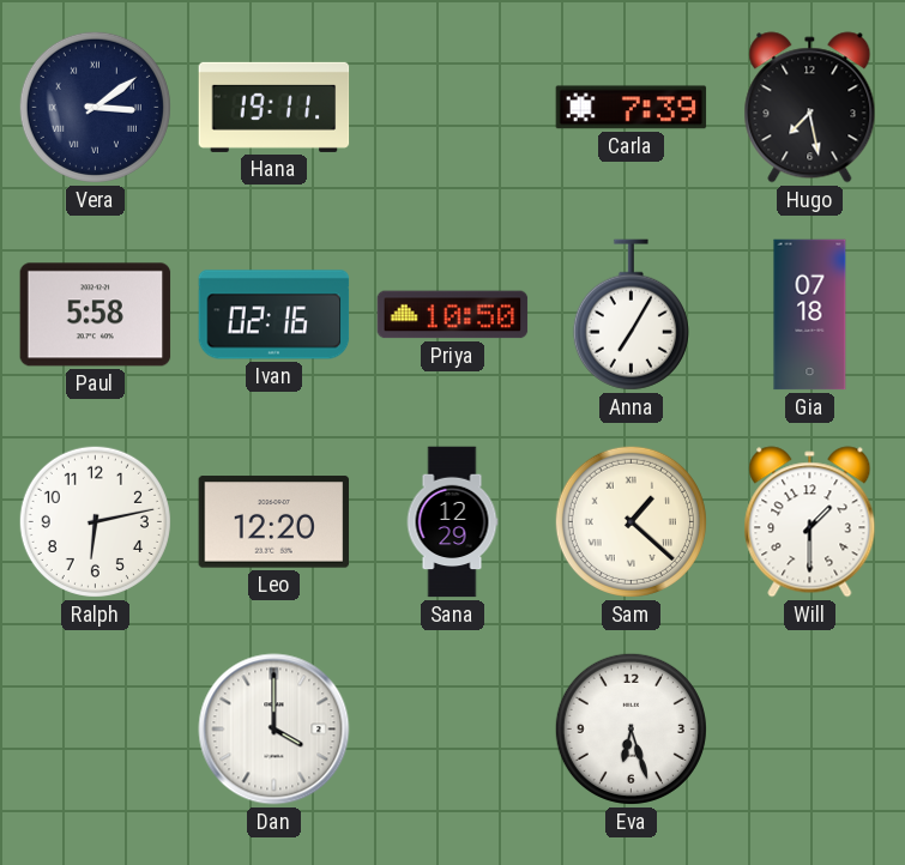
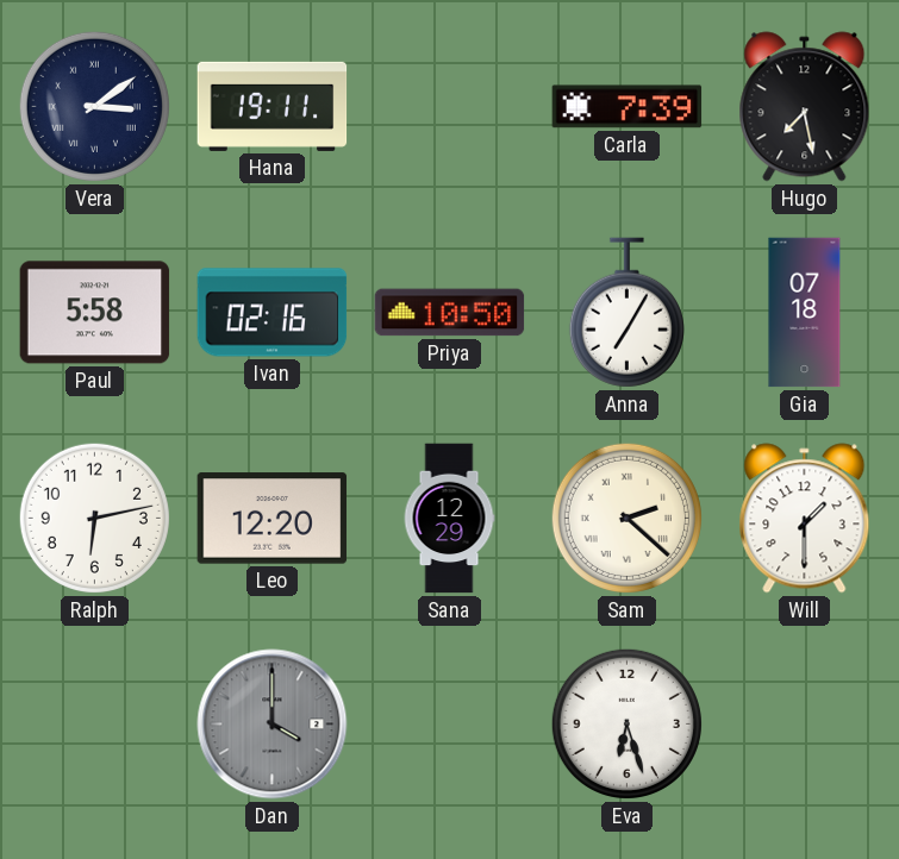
Sam: 1:22 -> 2:22
Dan dial: white -> grey
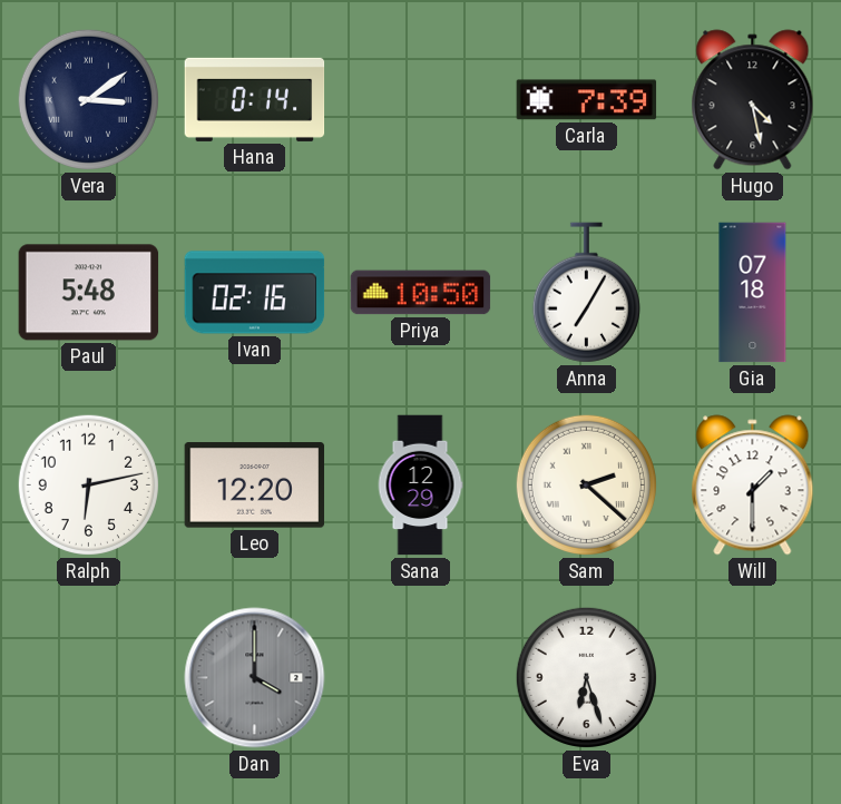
Hana: 19:11 -> 0:14
Hugo: 7:28 -> 4:28
Paul: 5:58 -> 5:48
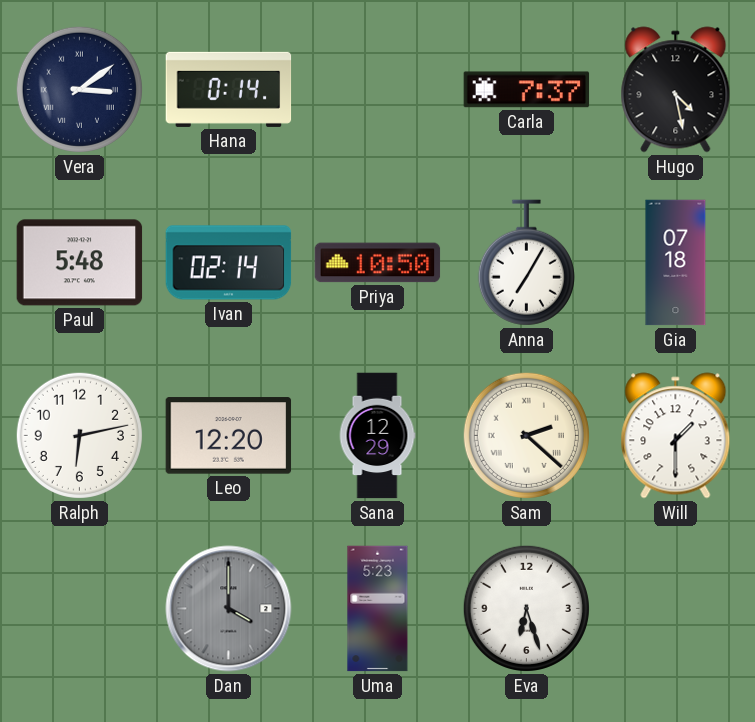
Carla: 7:39 -> 7:37
Ivan: 02:16 -> 02:14
Uma: none -> 5:23
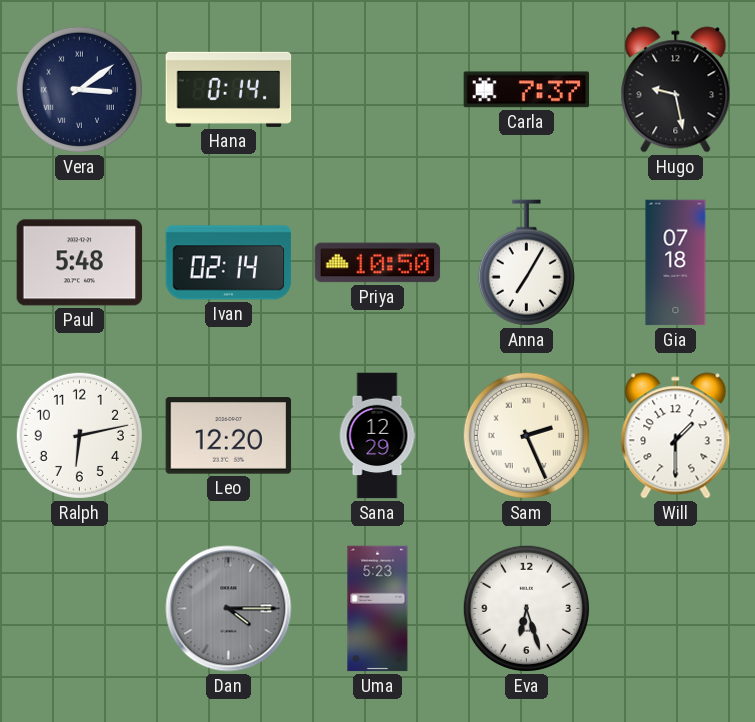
Hugo: 4:28 -> 9:28
Sam: 2:22 -> 2:26
Dan: 4:00 -> 4:15
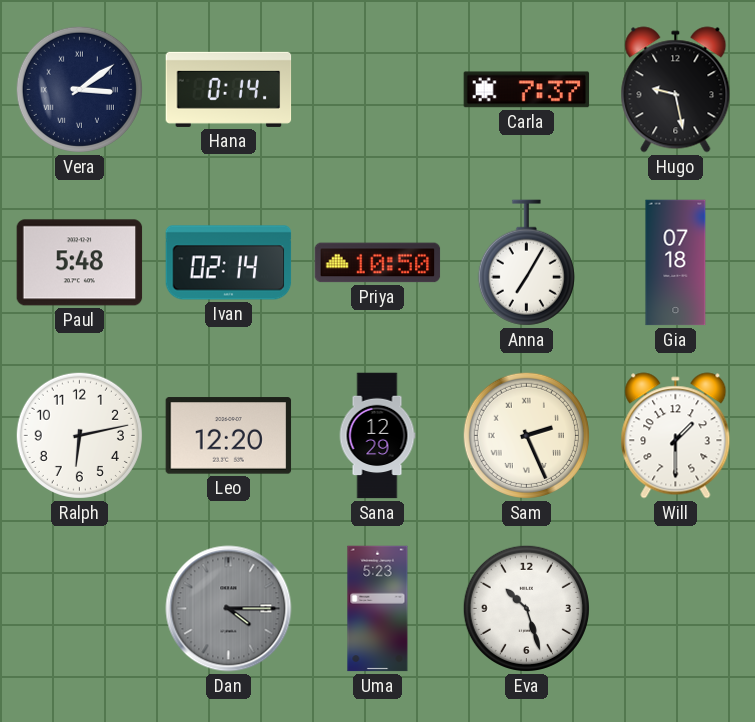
Eva: 6:27 -> 10:27
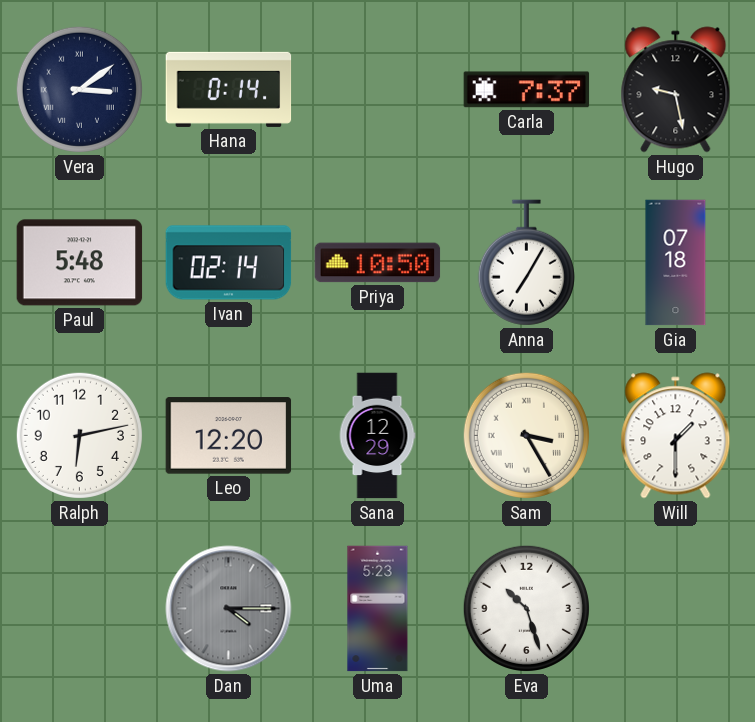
Sam: 2:26 -> 3:25
